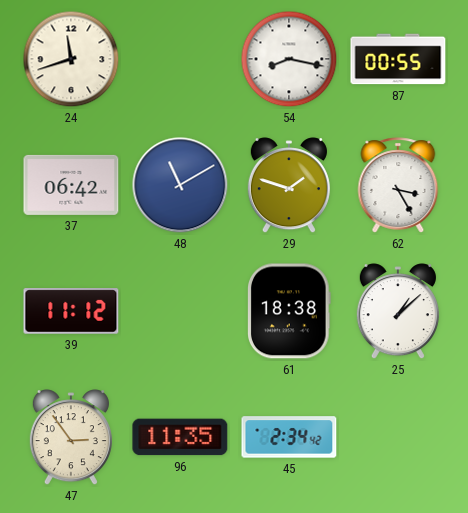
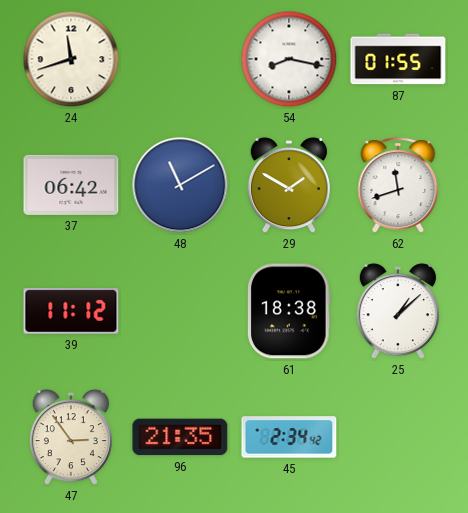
87: 00:55 -> 01:55
29: 1:48 -> 1:50
62: 3:25 -> 11:42
96: 11:35 -> 21:35
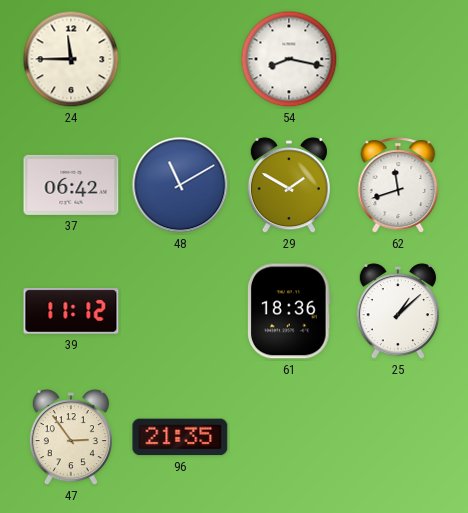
24: 11:42 -> 11:45
87: 01:55 -> none
61: 18:38 -> 18:36
45: 2:34 -> none
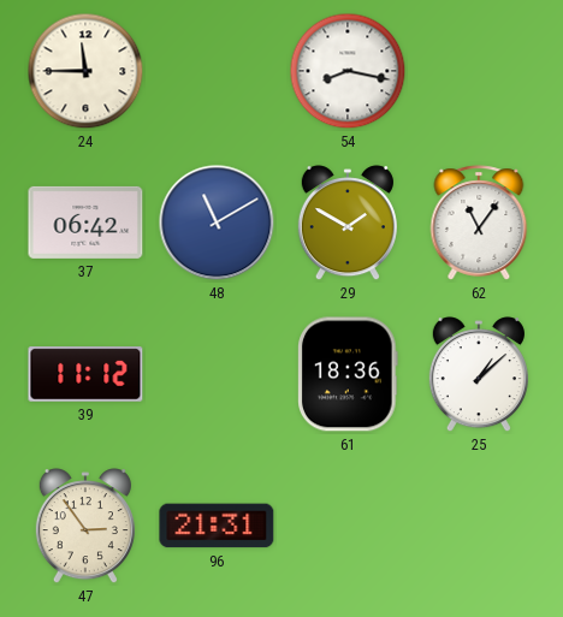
62: 11:42 -> 11:06
96: 21:35 -> 21:31
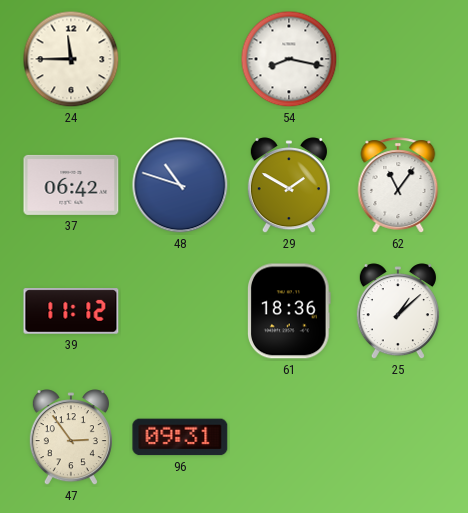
48: 11:10 -> 10:48
96: 21:31 -> 09:31
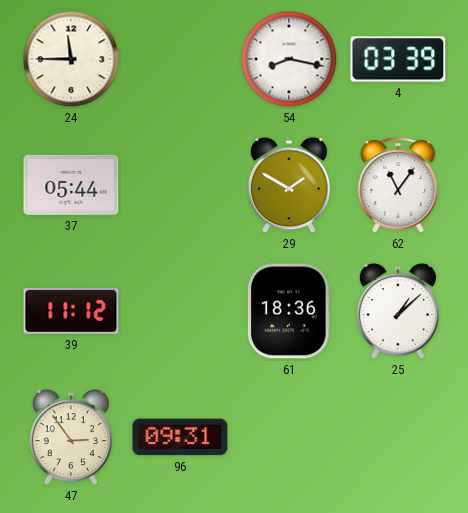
4: none -> 03:39
37: 06:42 -> 05:44
48: 10:48 -> none
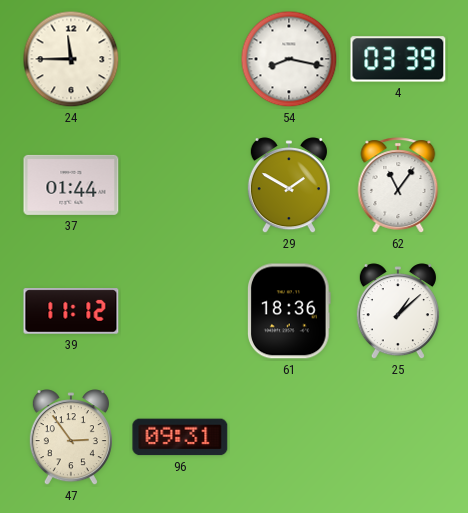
37: 05:44 -> 01:44
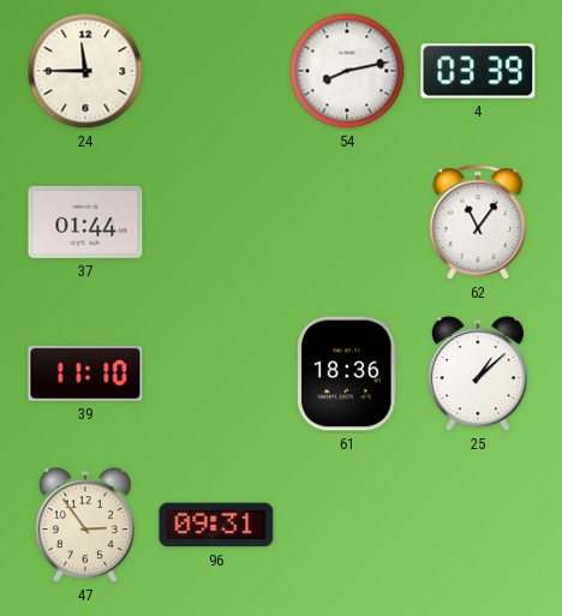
54: 8:17 -> 8:13
29: 1:50 -> none
39: 11:12 -> 11:10
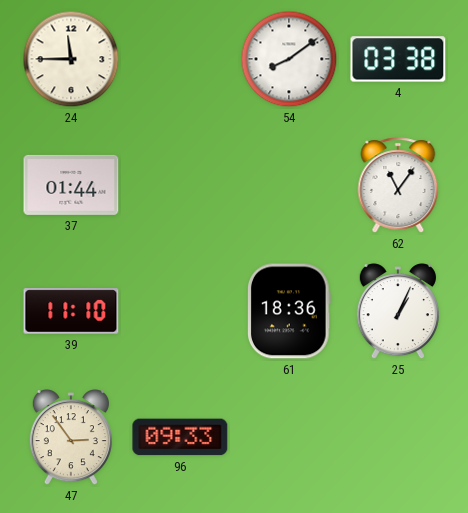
54: 8:13 -> 8:09
4: 03:39 -> 03:38
25: 1:08 -> 1:04
96: 09:31 -> 09:33
